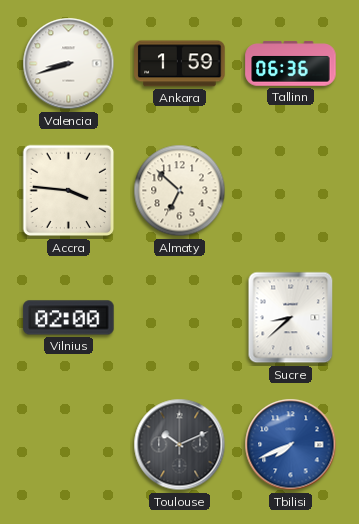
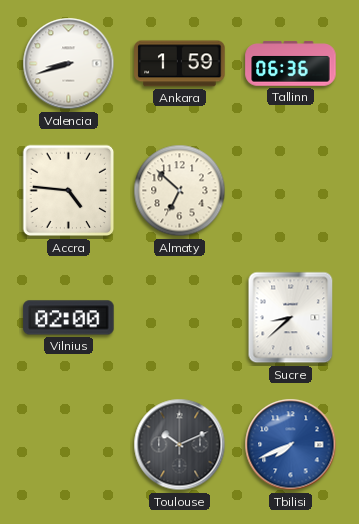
Accra: 3:46 -> 4:46
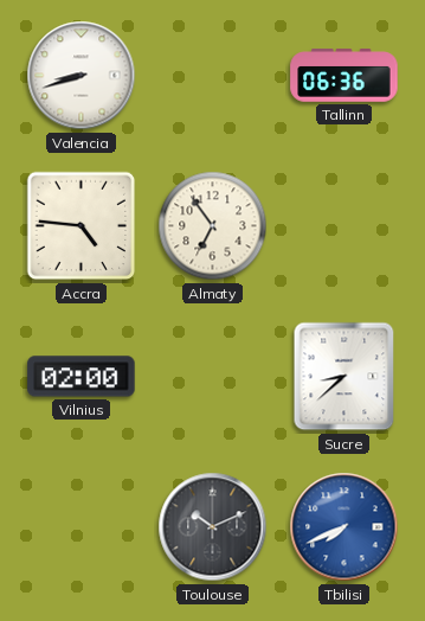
Ankara: 1:59 -> none
Almaty: 6:52 -> 6:54
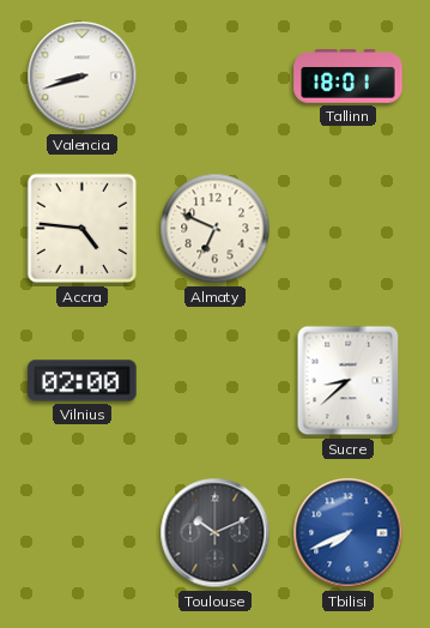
Tallinn: 06:36 -> 18:01
Almaty: 6:54 -> 6:49
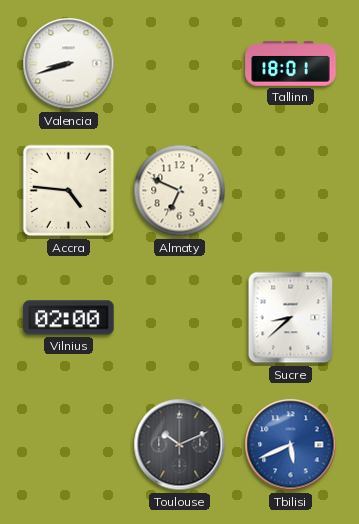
Tbilisi: 7:41 -> 5:41
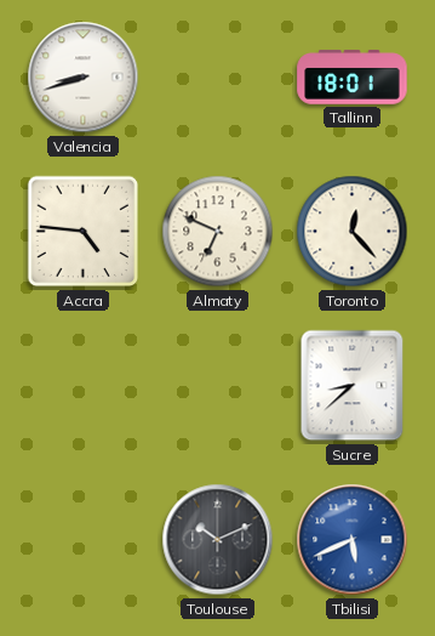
Toronto: none -> 12:23
Vilnius: 02:00 -> none
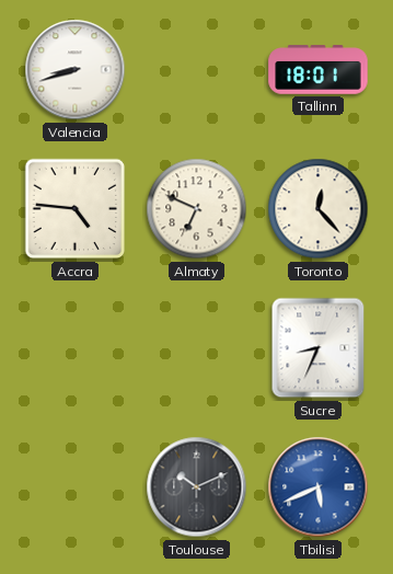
Sucre: 8:38 -> 8:34
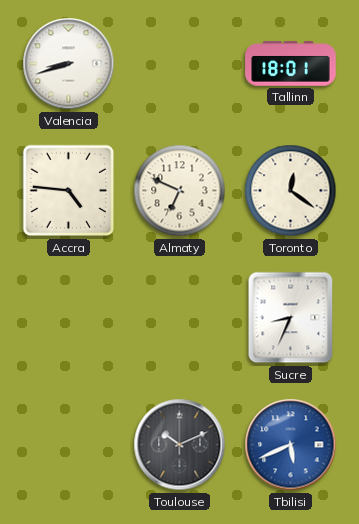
Toronto: 12:23 -> 12:21
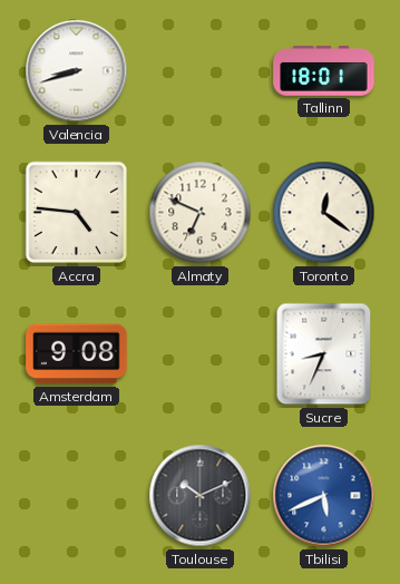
Amsterdam: none -> 9:08
